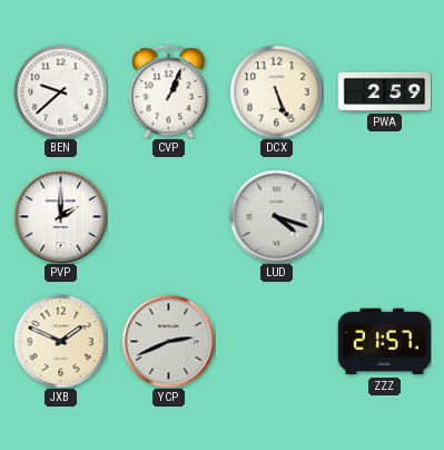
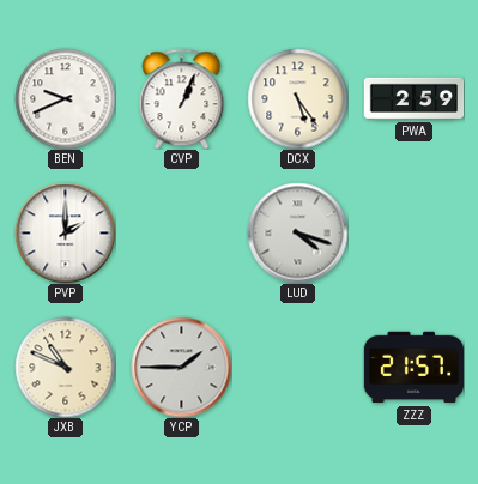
BEN: 9:38 -> 9:41
DCX: 5:26 -> 5:24
JXB: 1:49 -> 10:49
YCP: 2:41 -> 1:45
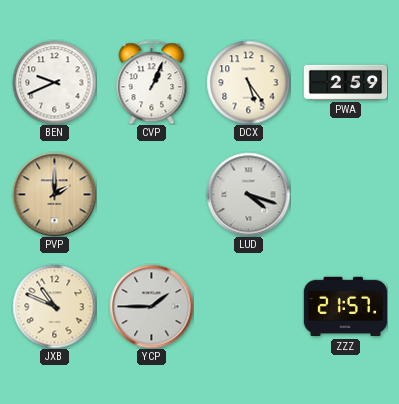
PVP dial: white -> champagne
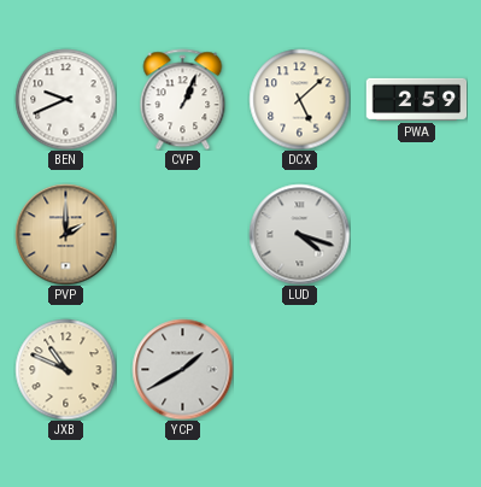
DCX: 5:24 -> 5:08
YCP: 1:45 -> 1:40
ZZZ: 21:57 -> none
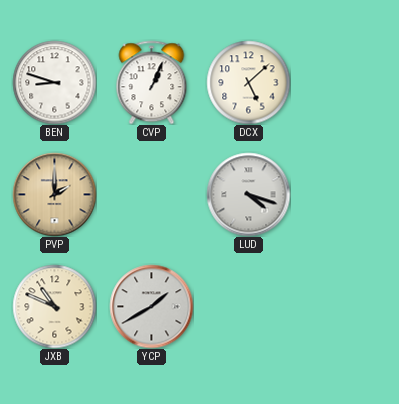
BEN: 9:41 -> 8:48
PWA: 2:59 -> none
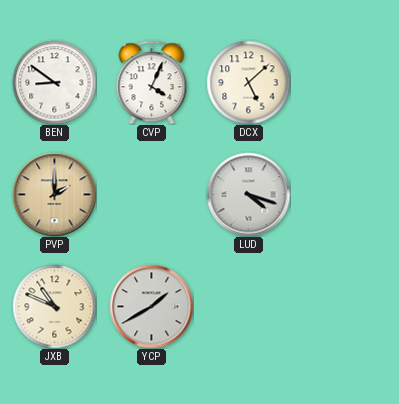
BEN: 8:48 -> 8:51
CVP: 1:04 -> 4:04
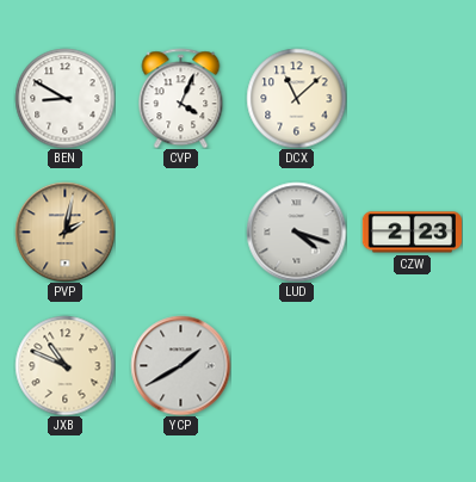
BEN: 8:51 -> 8:50
DCX: 5:08 -> 11:08
PVP: 2:00 -> 2:02
CZW: none -> 2:23
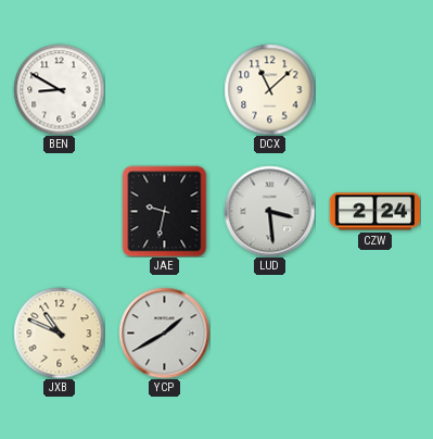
CVP: 4:04 -> none
PVP: 2:02 -> none
JAE: none -> 9:32
LUD: 4:18 -> 3:29
CZW: 2:23 -> 2:24
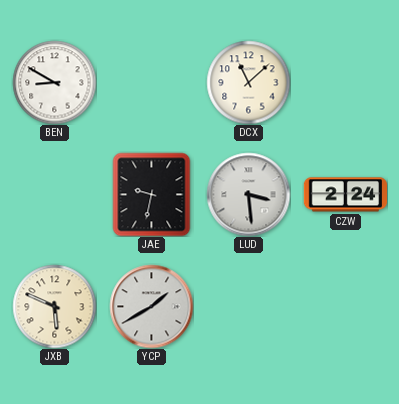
JXB: 10:49 -> 5:49
